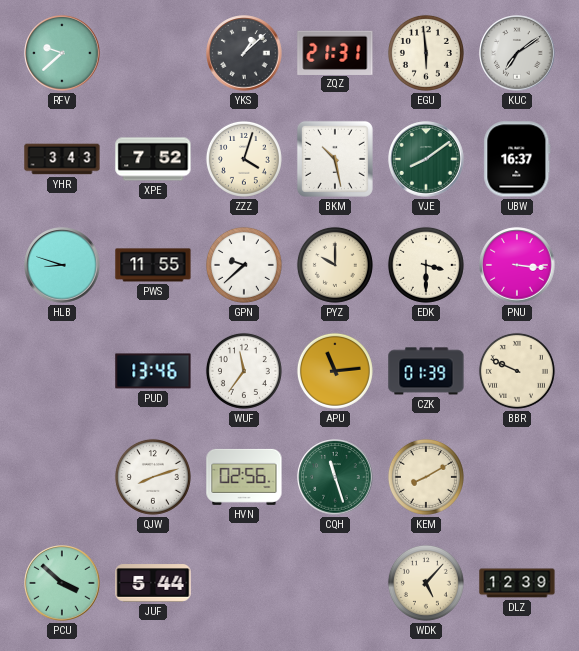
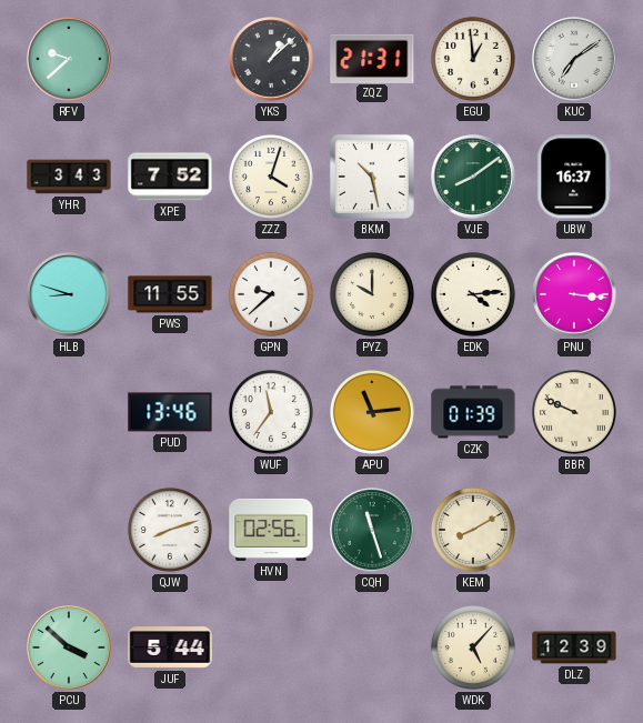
EGU: 5:59 -> 12:59
EDK: 3:30 -> 4:14
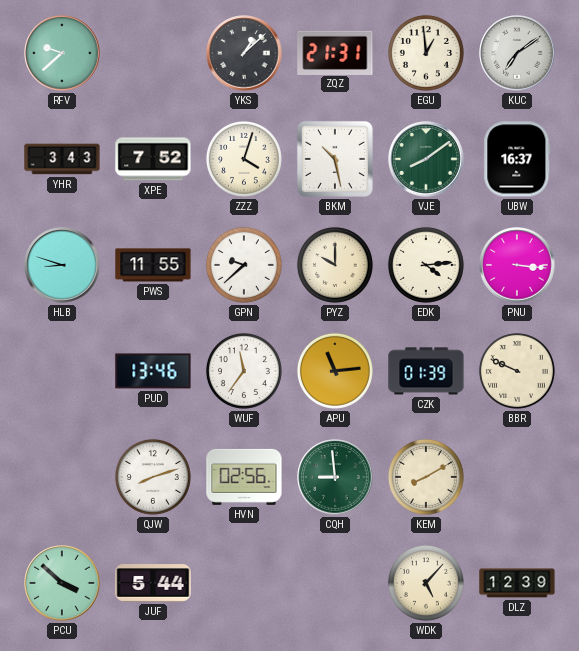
CQH: 11:27 -> 8:59
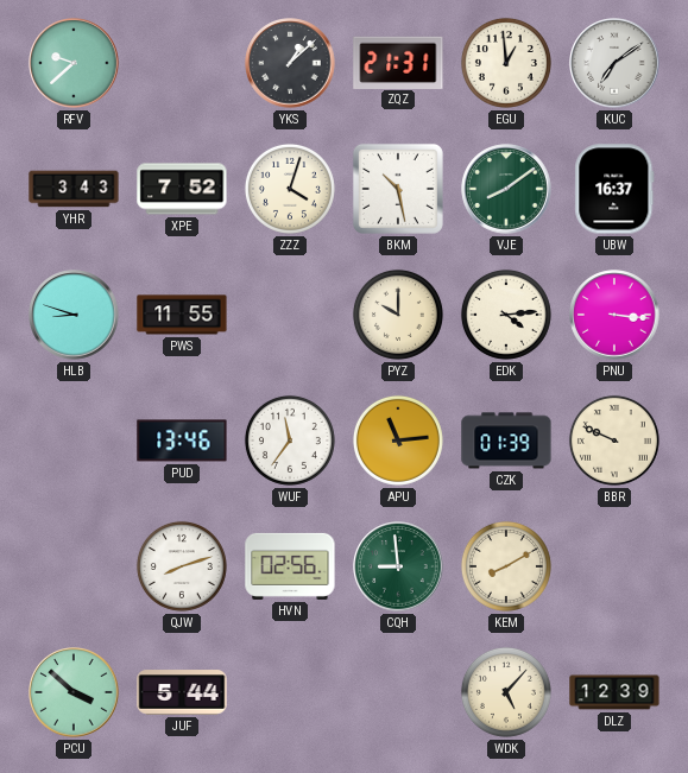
GPN: 9:38 -> none
